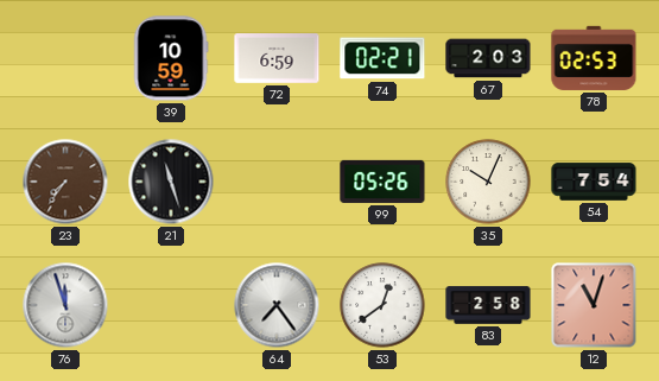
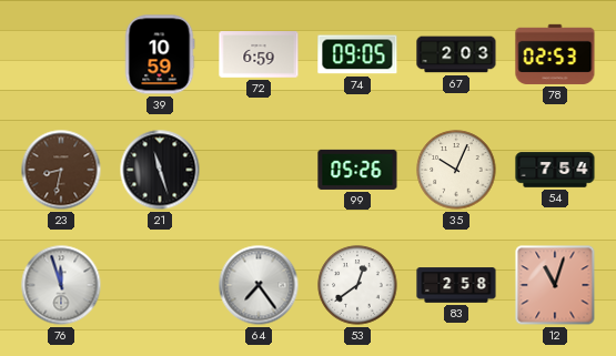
74: 02:21 -> 09:05
23: 7:36 -> 8:32
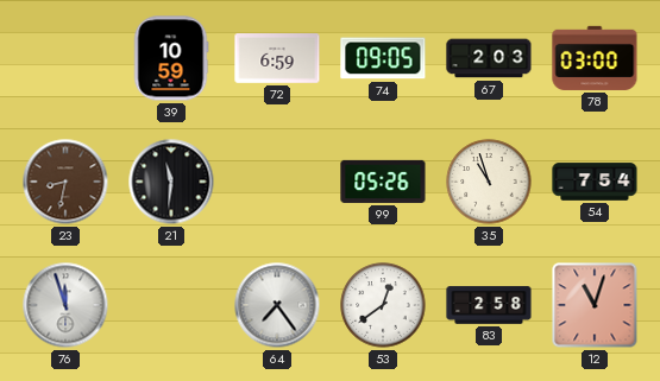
78: 02:53 -> 03:00
21: 11:27 -> 11:31
35: 10:04 -> 10:57
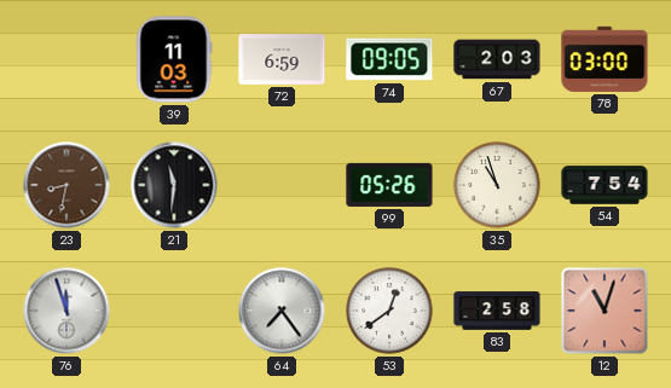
39: 10:59 -> 11:03
